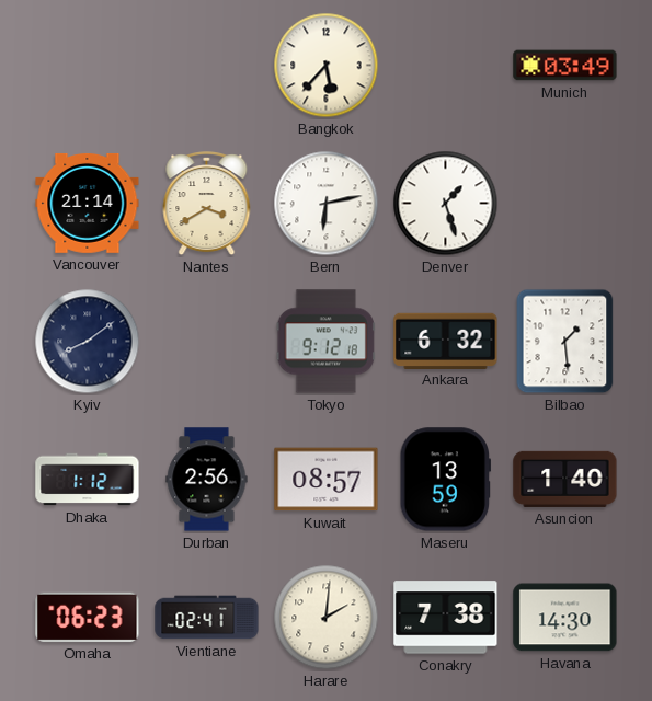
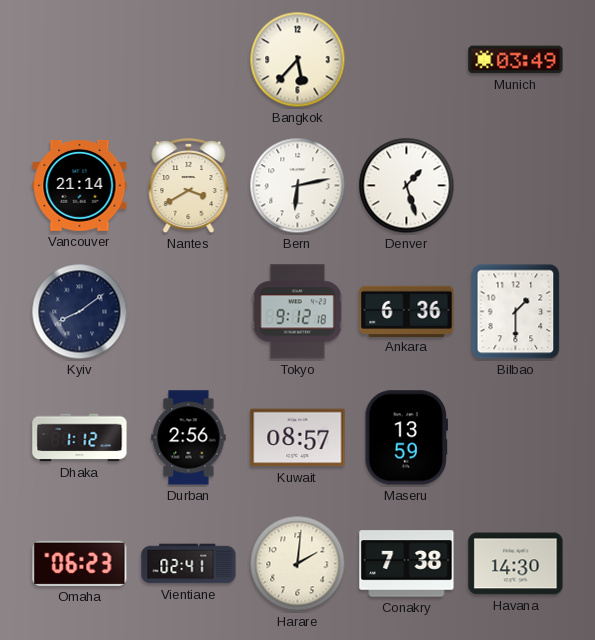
Ankara: 6:32 -> 6:36
Bilbao: 1:29 -> 1:30
Asuncion: 1:40 -> none
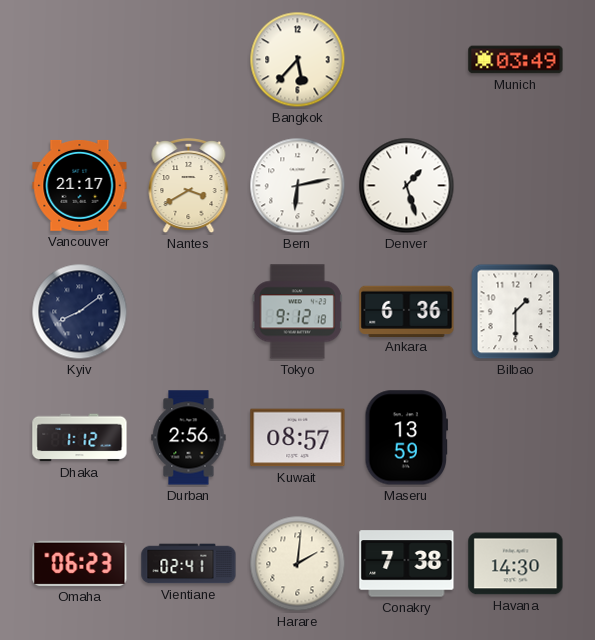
Vancouver: 21:14 -> 21:17
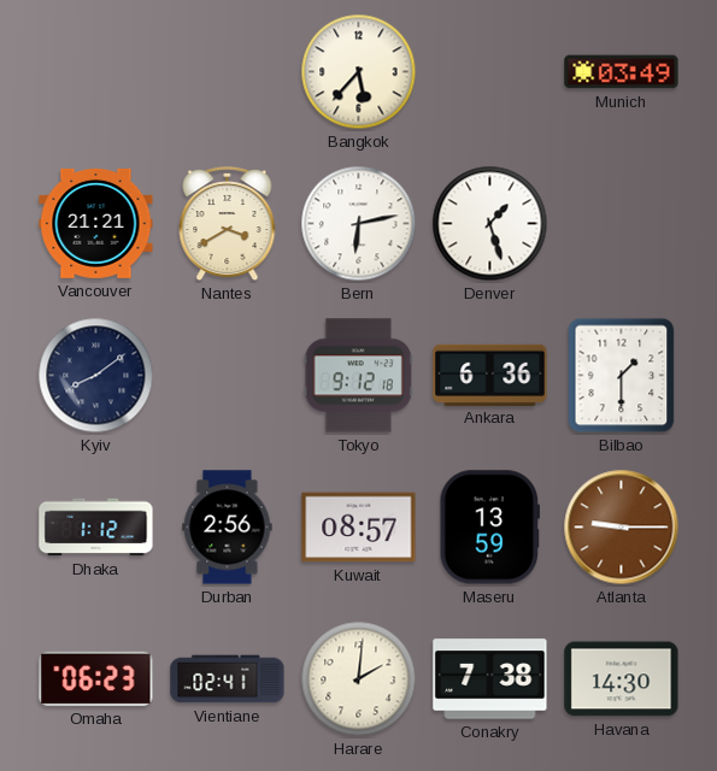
Vancouver: 21:17 -> 21:21
Atlanta: none -> 9:15
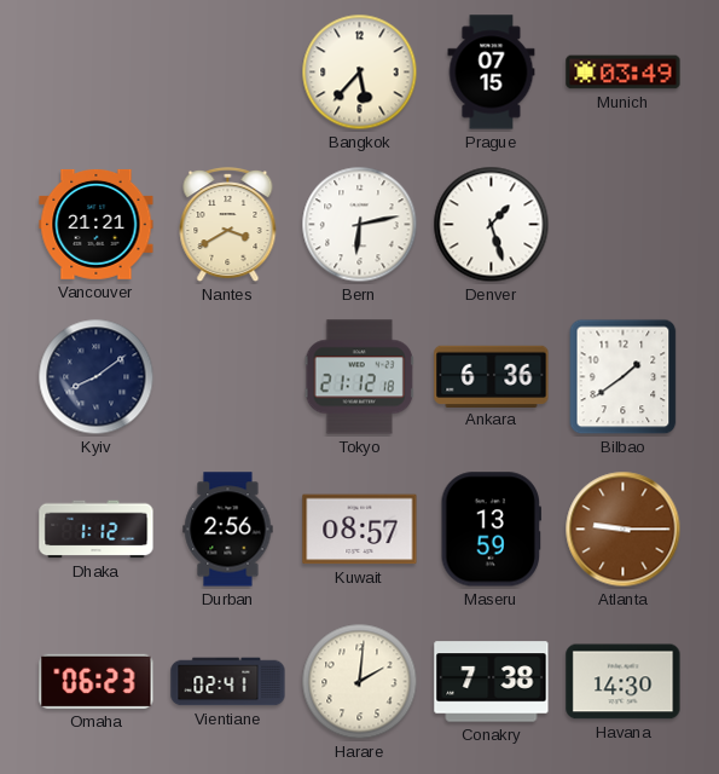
Prague: none -> 07:15
Tokyo: 9:12 -> 21:12
Bilbao: 1:30 -> 1:39
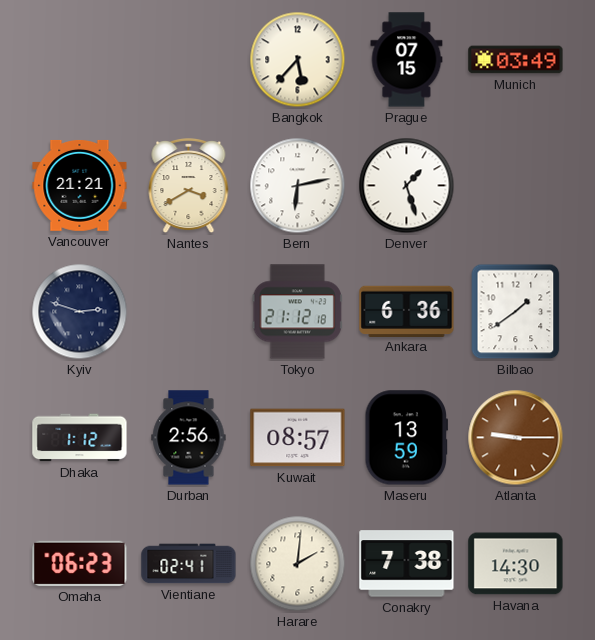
Kyiv: 8:09 -> 2:48
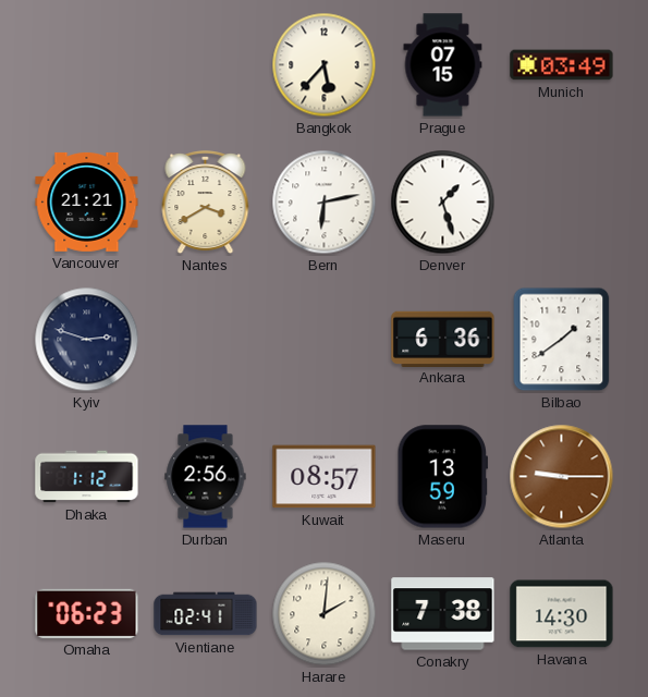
Tokyo: 21:12 -> none
